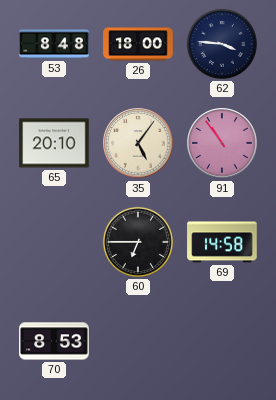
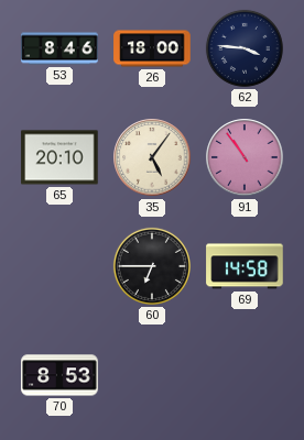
53: 8:48 -> 8:46
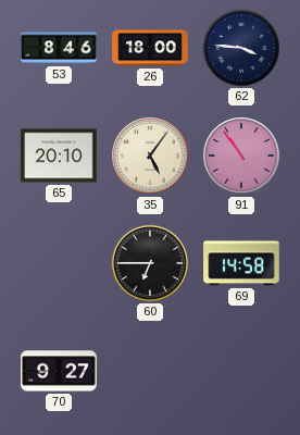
70: 8:53 -> 9:27
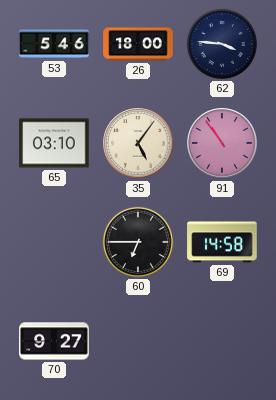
53: 8:46 -> 5:46
65: 20:10 -> 03:10
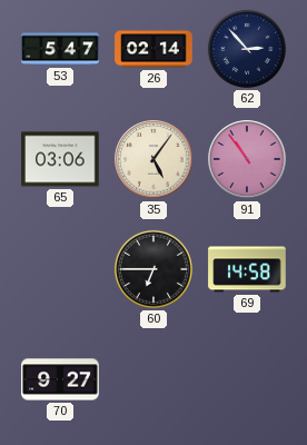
53: 5:46 -> 5:47
26: 18:00 -> 02:14
62: 3:46 -> 2:53
65: 03:10 -> 03:06
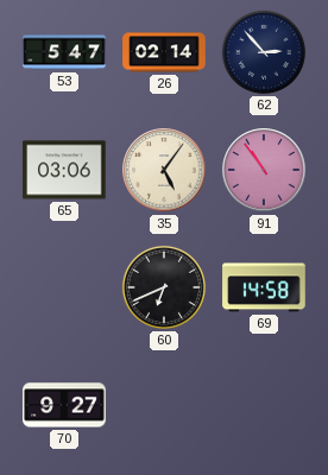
60: 6:45 -> 6:41
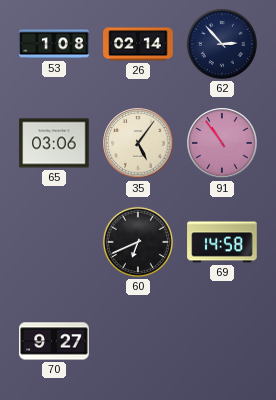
53: 5:47 -> 1:08
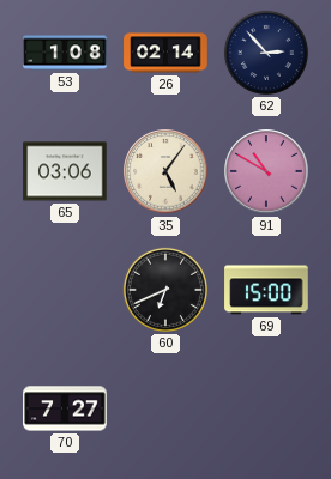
91: 10:54 -> 10:50
69: 14:58 -> 15:00
70: 9:27 -> 7:27
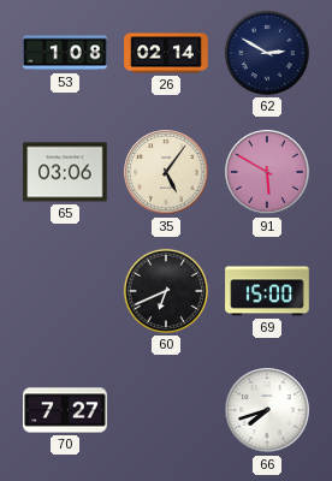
62: 2:53 -> 2:50
91: 10:50 -> 5:50
66: none -> 7:42
